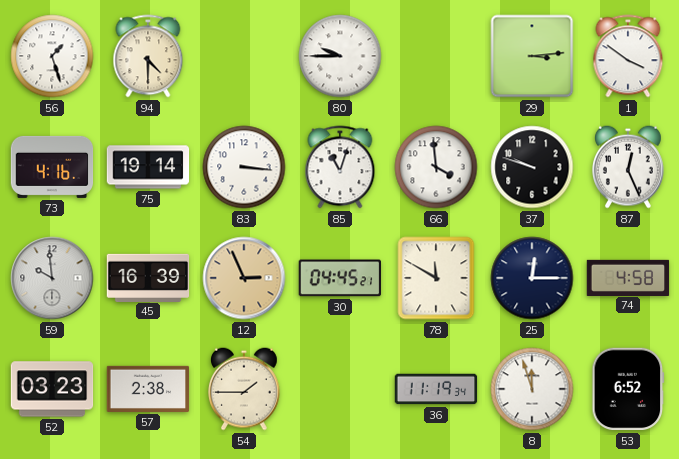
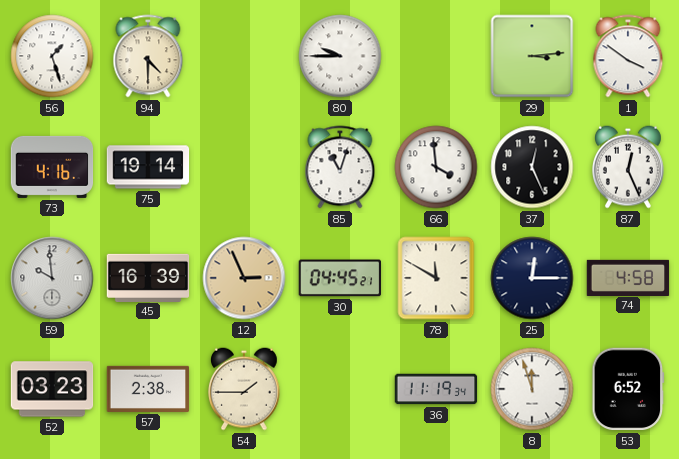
83: 3:16 -> none
37: 9:48 -> 12:26
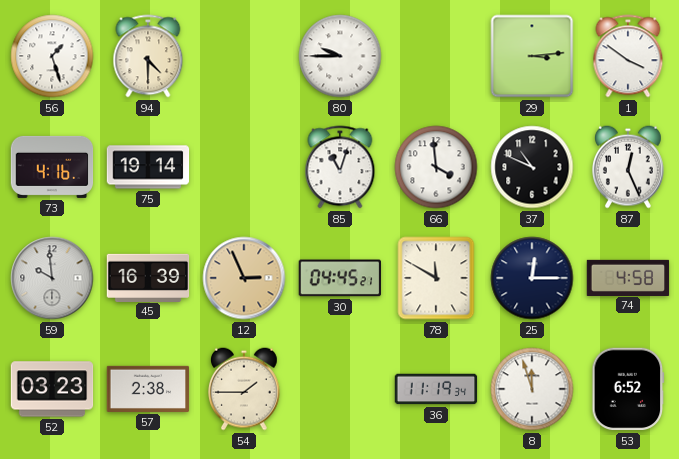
37: 12:26 -> 10:49
